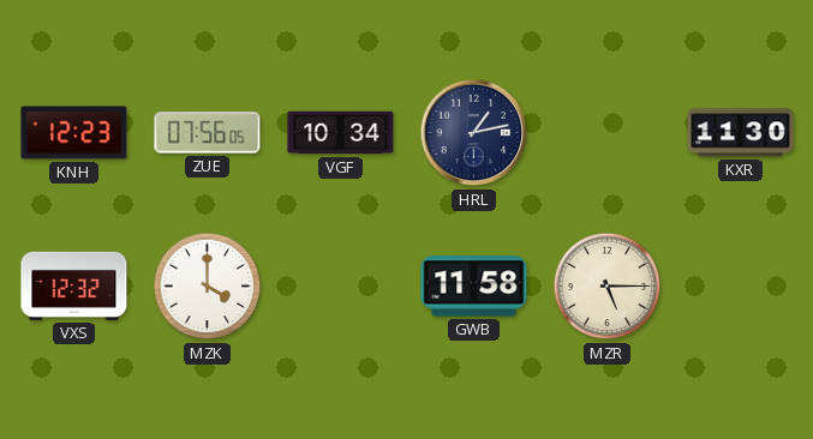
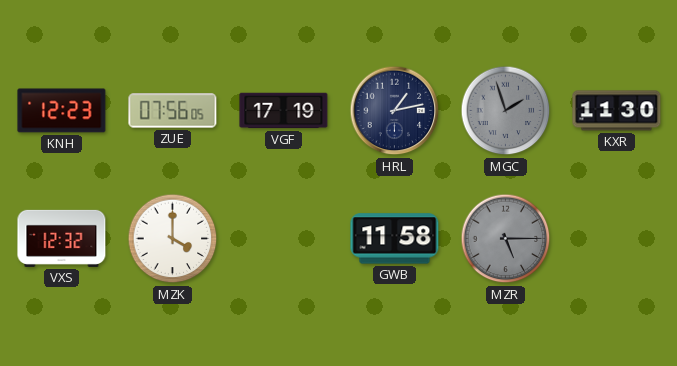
VGF: 10:34 -> 17:19
MGC: none -> 1:57
MZR dial: cream -> grey
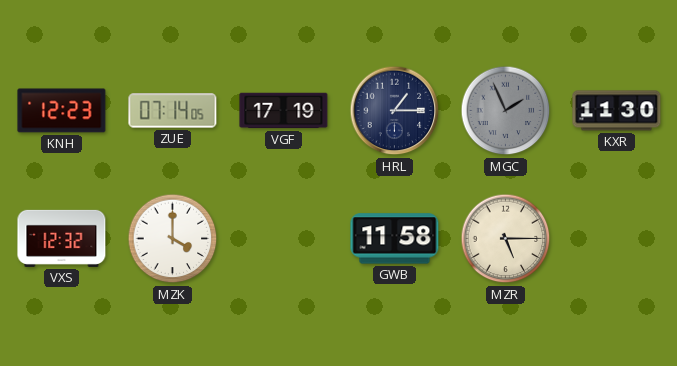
ZUE: 07:56 -> 07:14
HRL: 1:13 -> 1:15
MGC: 1:57 -> 1:56
MZR dial: grey -> cream
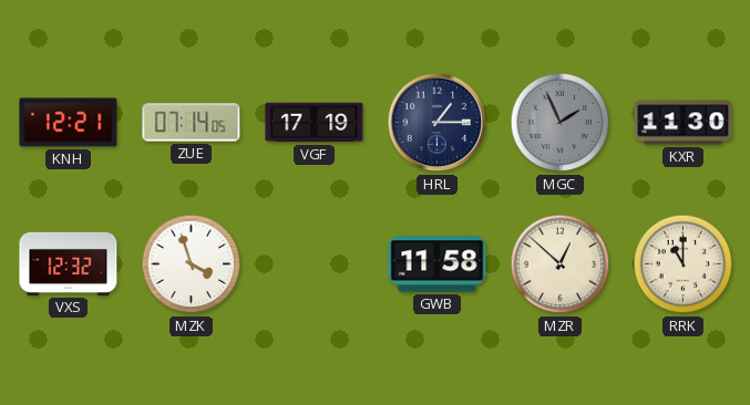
KNH: 12:23 -> 12:21
MZK: 4:00 -> 3:57
MZR: 5:15 -> 12:52
RRK: none -> 11:00
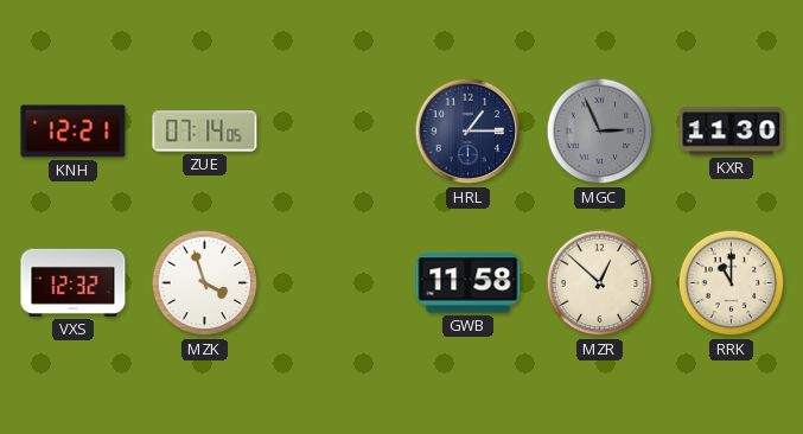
VGF: 17:19 -> none
MGC: 1:56 -> 2:56
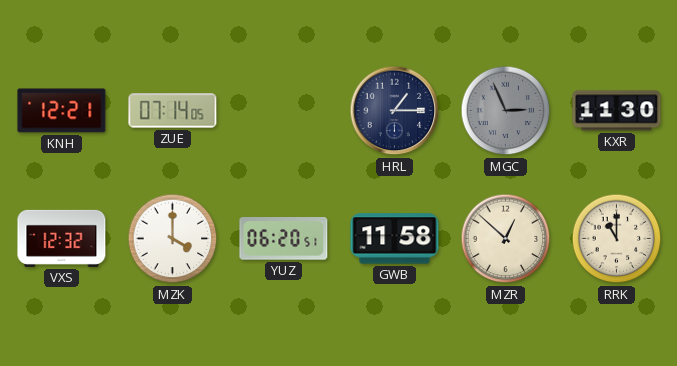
MZK: 3:57 -> 4:00
YUZ: none -> 06:20
